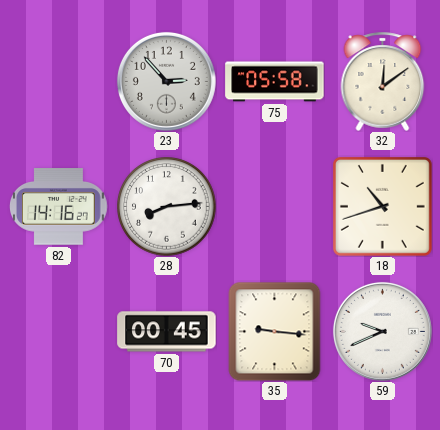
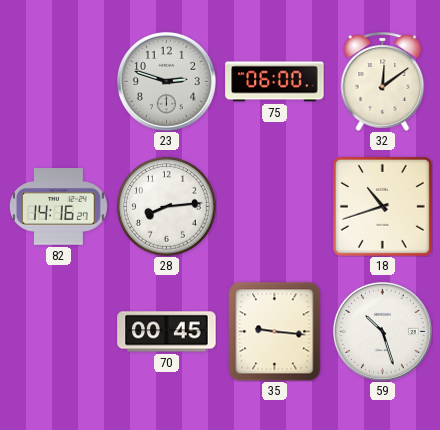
23: 2:53 -> 2:48
75: 05:58 -> 06:00
59: 9:41 -> 10:27
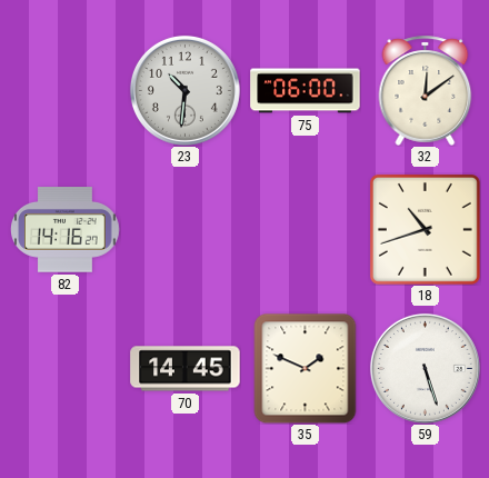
23: 2:48 -> 10:31
28: 8:14 -> none
70: 00:45 -> 14:45
35: 9:16 -> 1:49
59: 10:27 -> 5:27
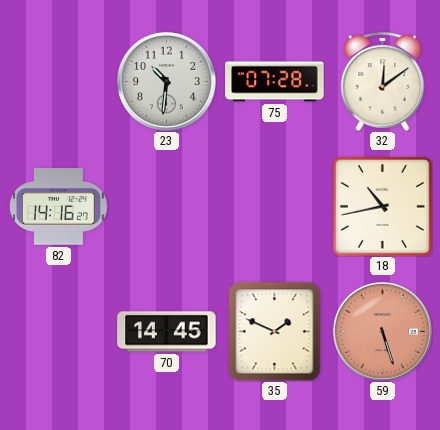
75: 06:00 -> 07:28
18: 10:42 -> 10:43
59 dial: white -> salmon
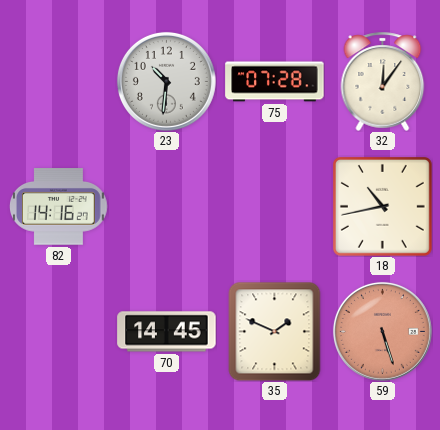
32: 12:09 -> 12:06
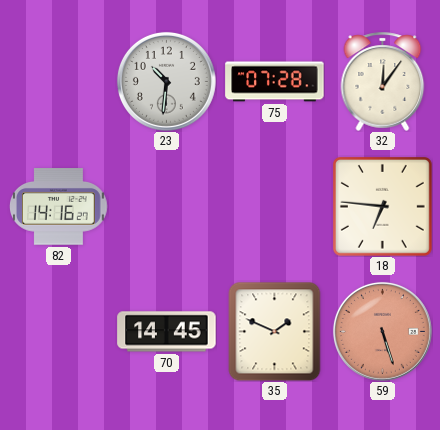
18: 10:43 -> 6:46
